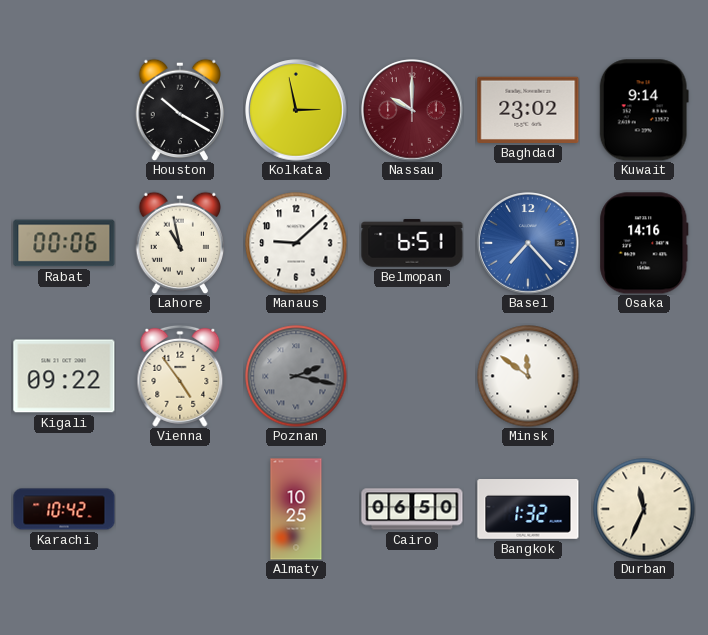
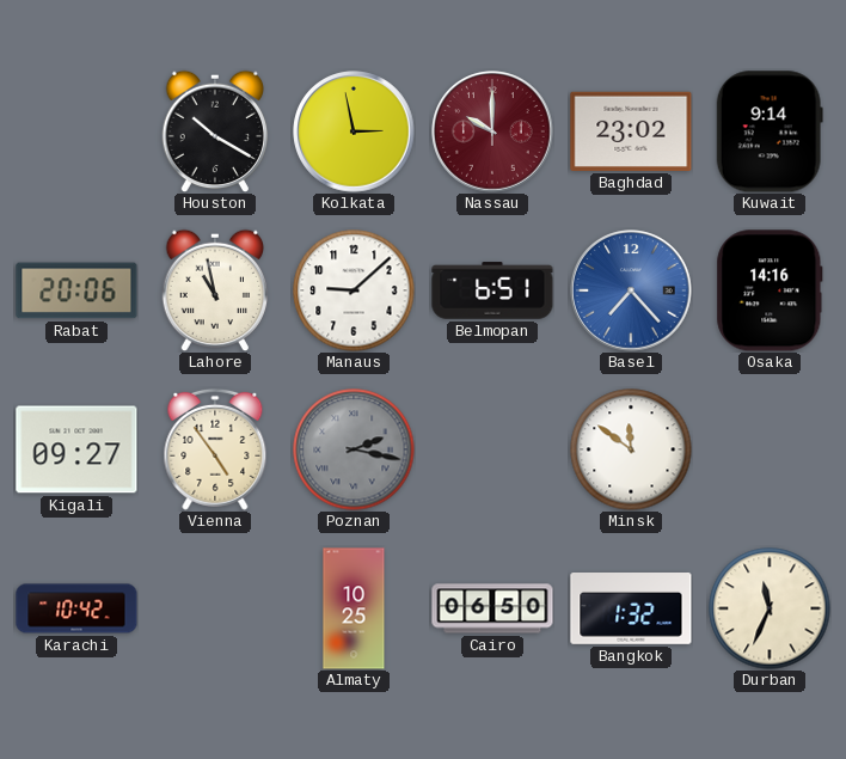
Rabat: 00:06 -> 20:06
Kigali: 09:22 -> 09:27
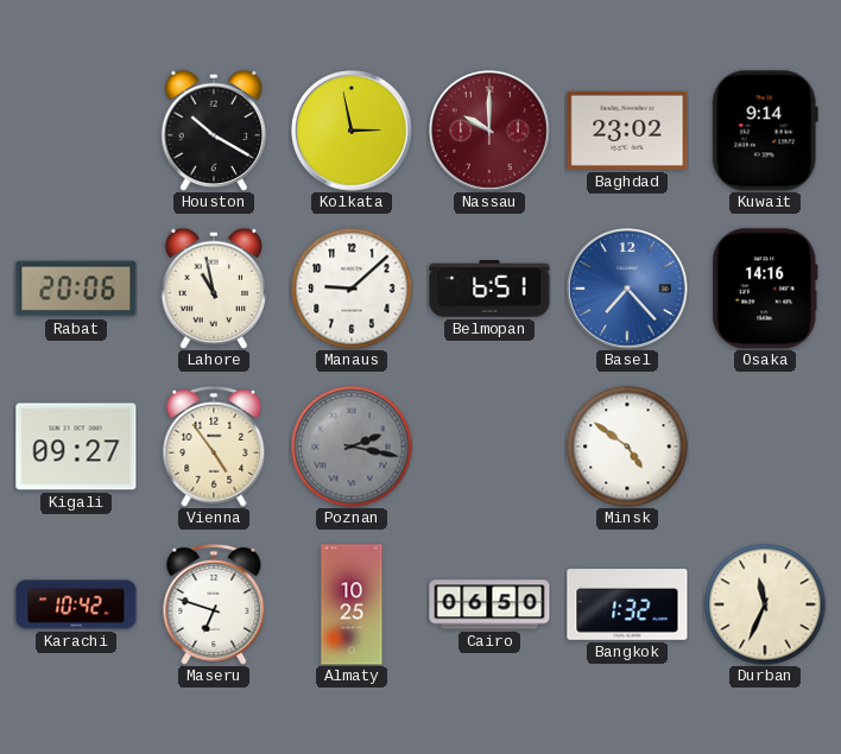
Minsk: 11:51 -> 4:51
Maseru: none -> 6:48
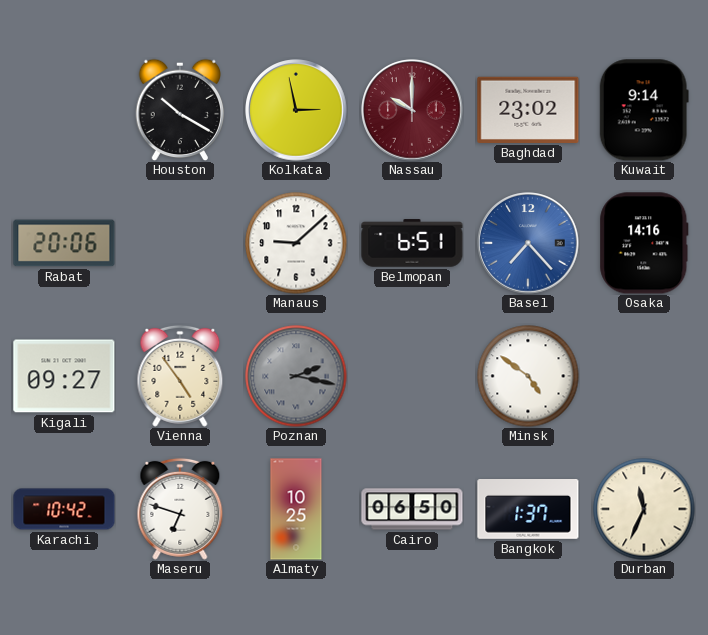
Lahore: 10:58 -> none
Bangkok: 1:32 -> 1:37
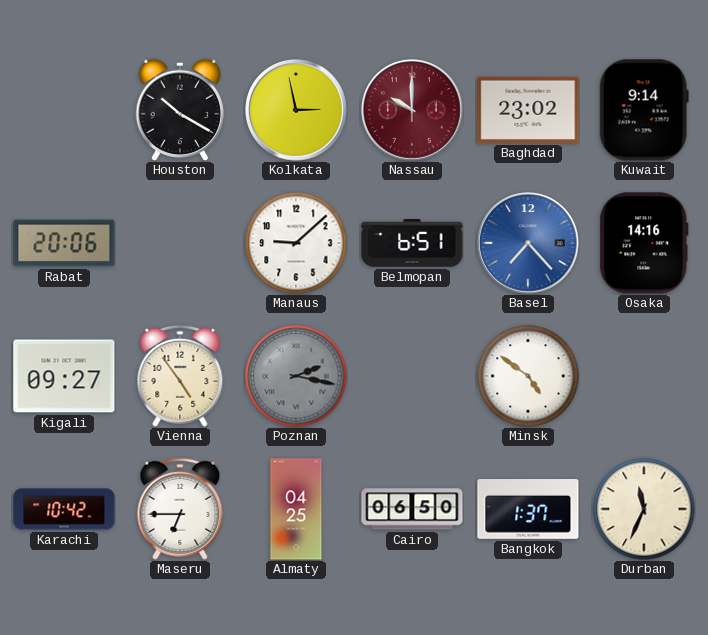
Maseru: 6:48 -> 6:45
Almaty: 10:25 -> 04:25
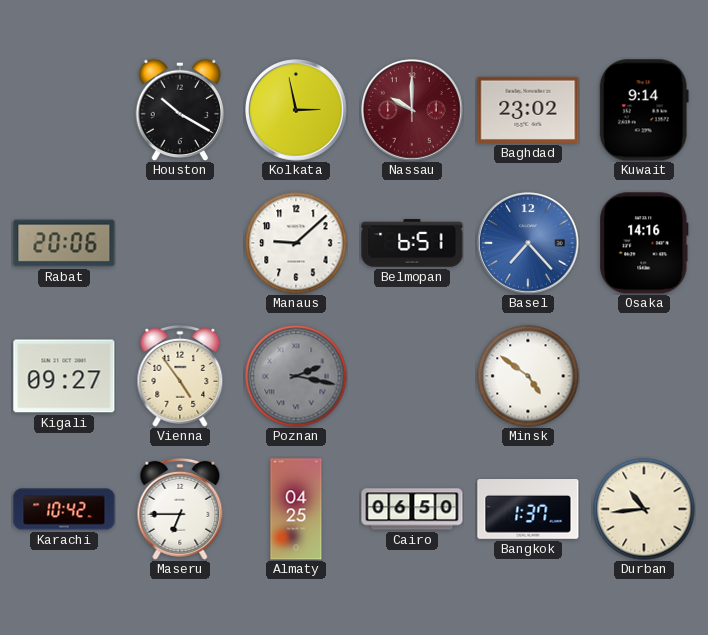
Durban: 11:34 -> 10:44
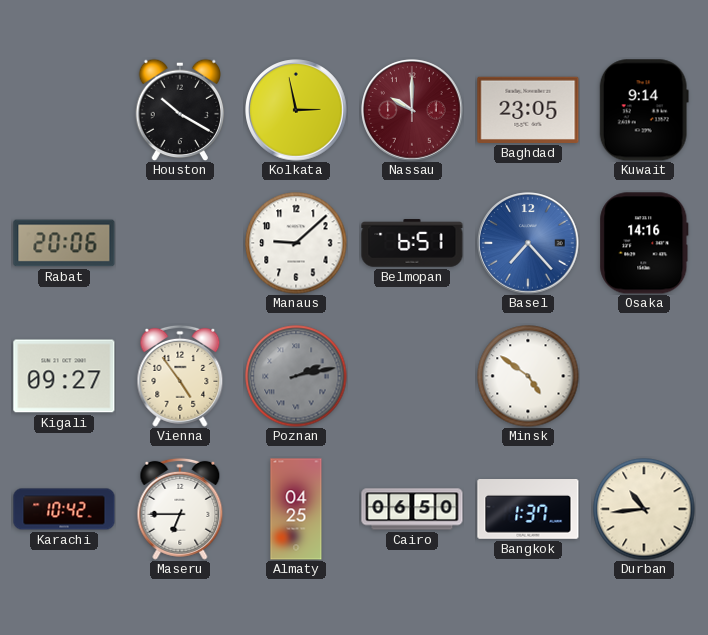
Baghdad: 23:02 -> 23:05
Poznan: 2:17 -> 2:13
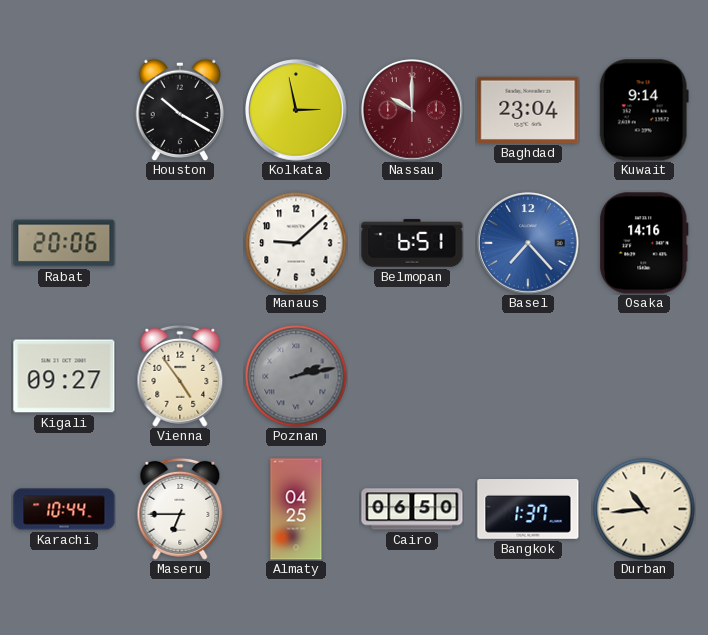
Baghdad: 23:05 -> 23:04
Minsk: 4:51 -> none
Karachi: 10:42 -> 10:44
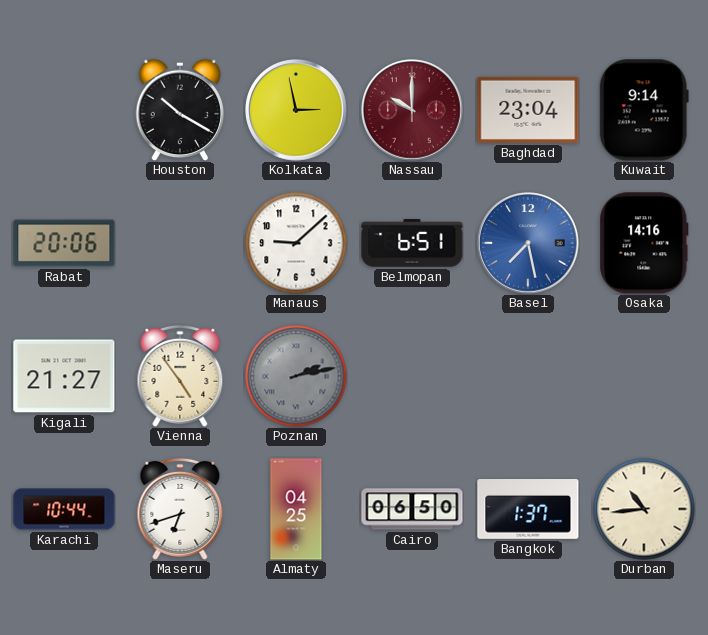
Basel: 7:23 -> 7:28
Kigali: 09:27 -> 21:27
Maseru: 6:45 -> 6:42
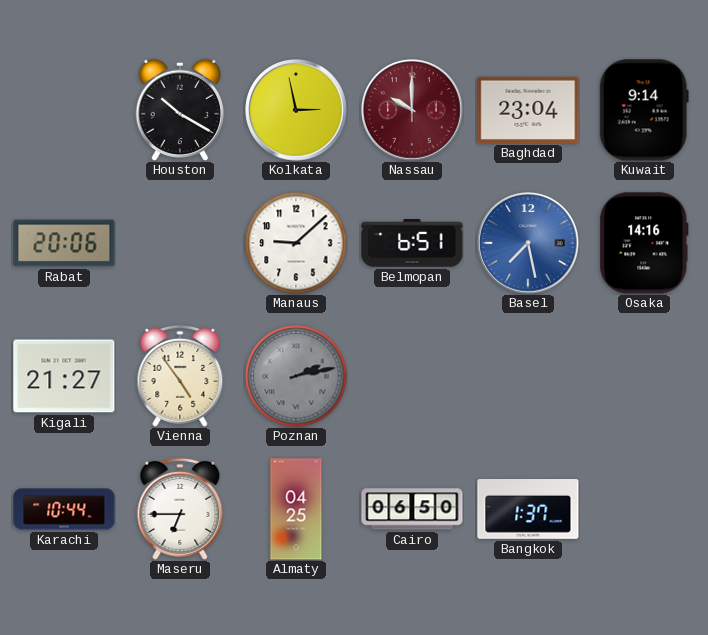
Maseru: 6:42 -> 6:45
Durban: 10:44 -> none
